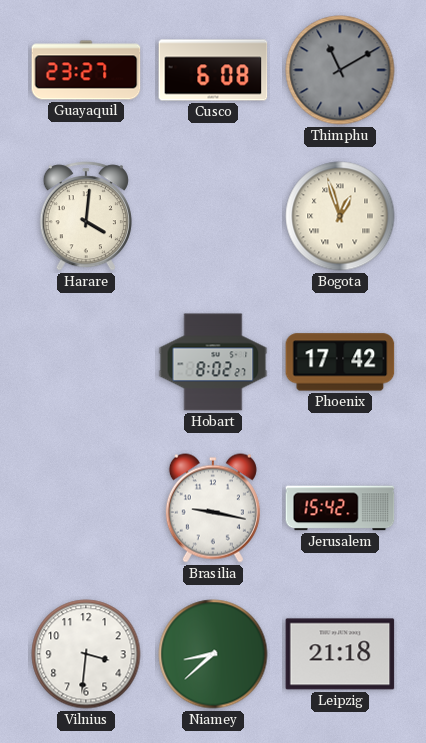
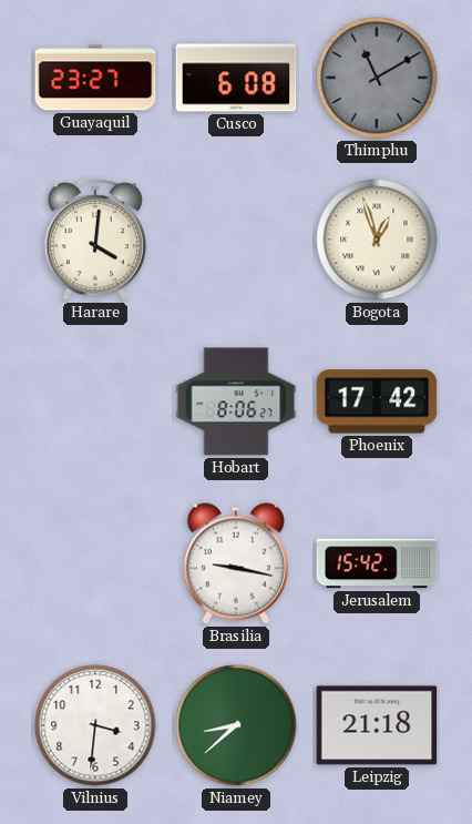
Hobart: 8:02 -> 8:06
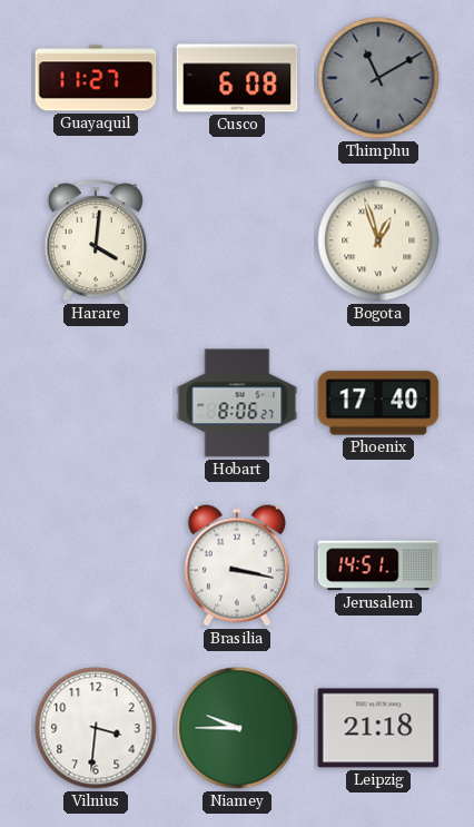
Guayaquil: 23:27 -> 11:27
Phoenix: 17:42 -> 17:40
Brasilia: 9:17 -> 3:17
Jerusalem: 15:42 -> 14:51
Niamey: 8:38 -> 9:45
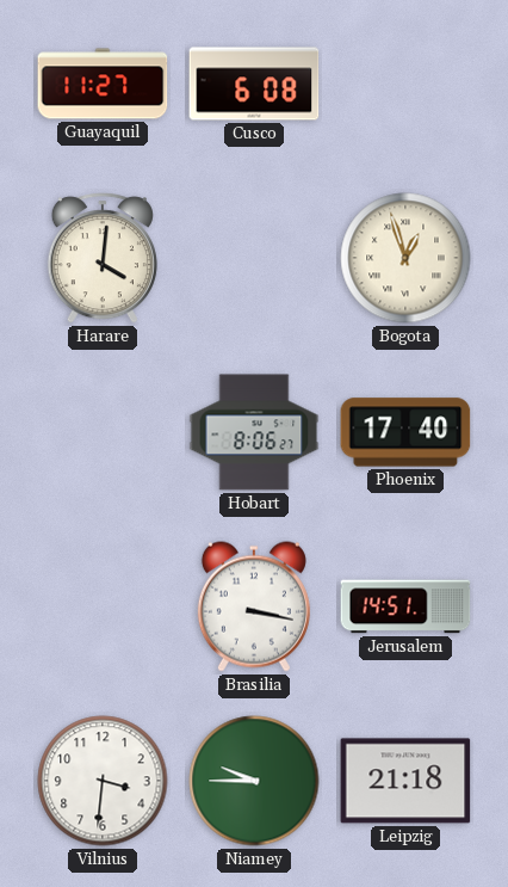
Thimphu: 11:10 -> none
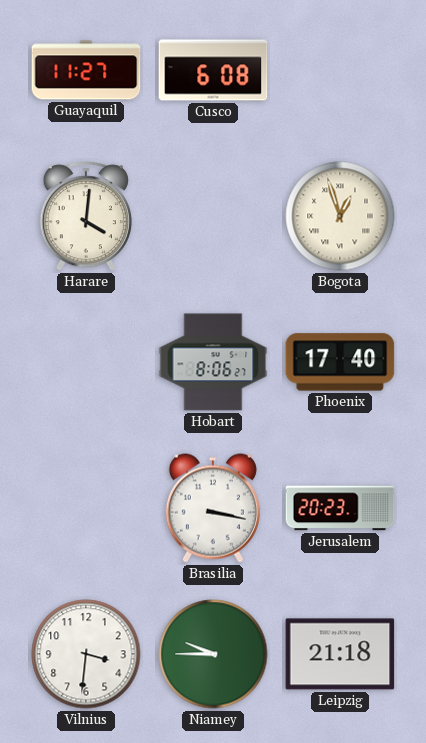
Jerusalem: 14:51 -> 20:23
